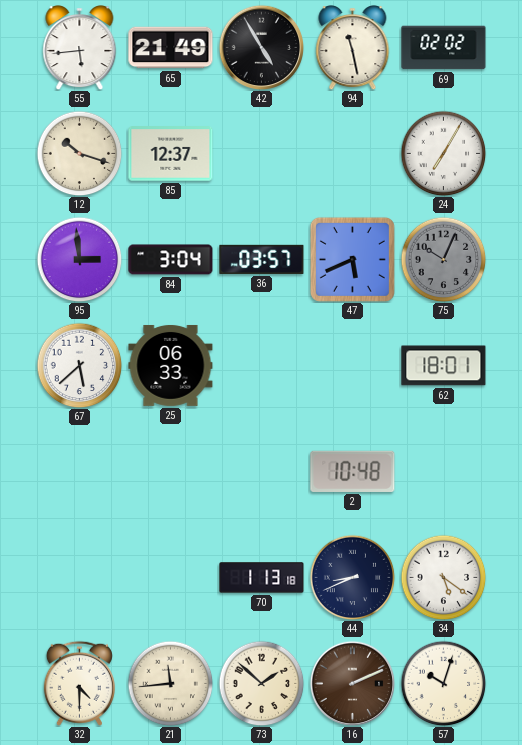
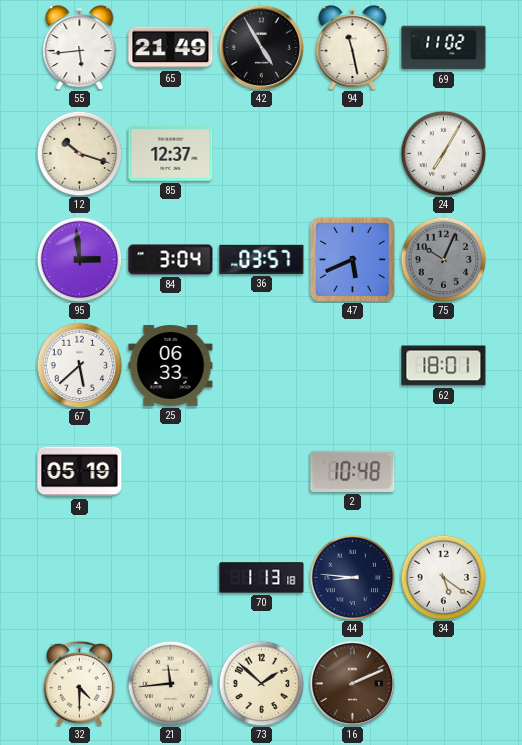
69: 02:02 -> 11:02
4: none -> 05:19
44: 8:41 -> 8:46
57: 10:03 -> none
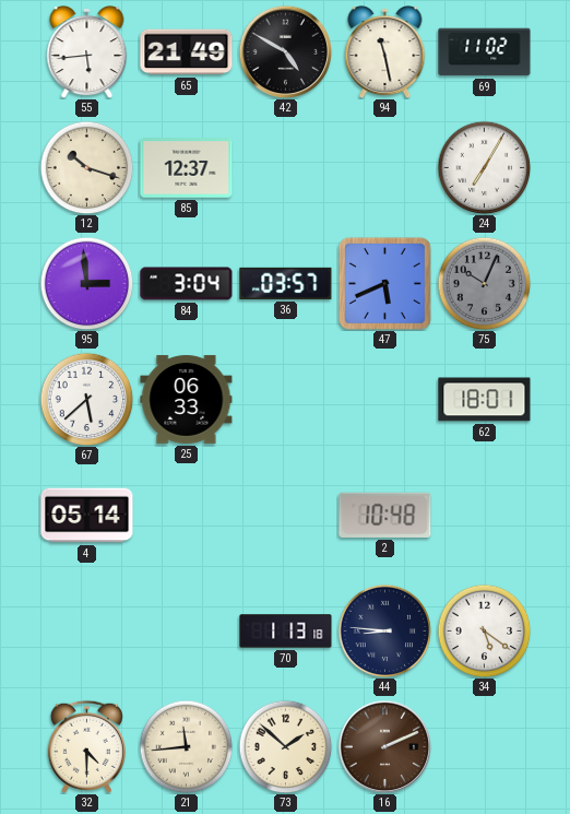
42: 4:55 -> 4:50
4: 05:19 -> 05:14
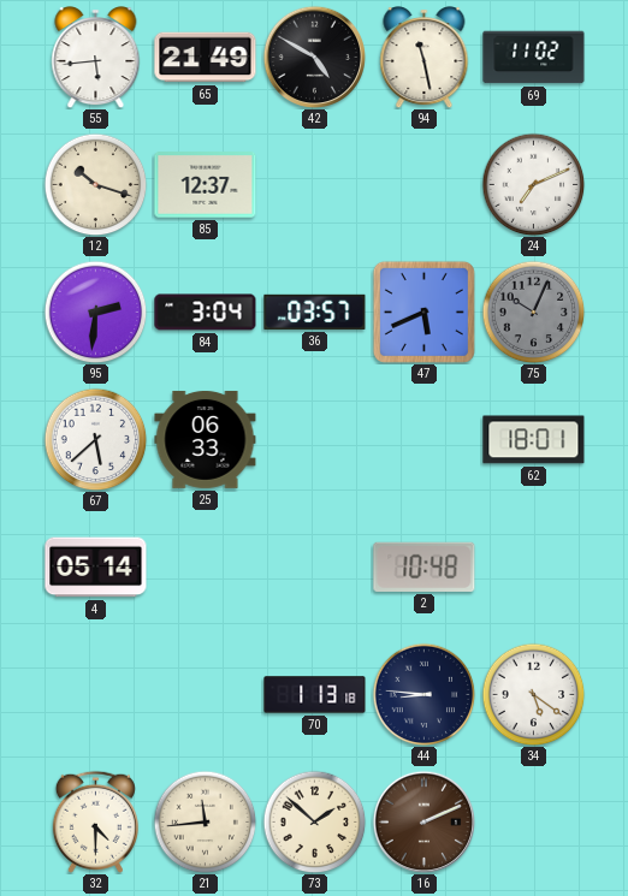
24: 7:05 -> 7:11
95: 2:59 -> 2:31
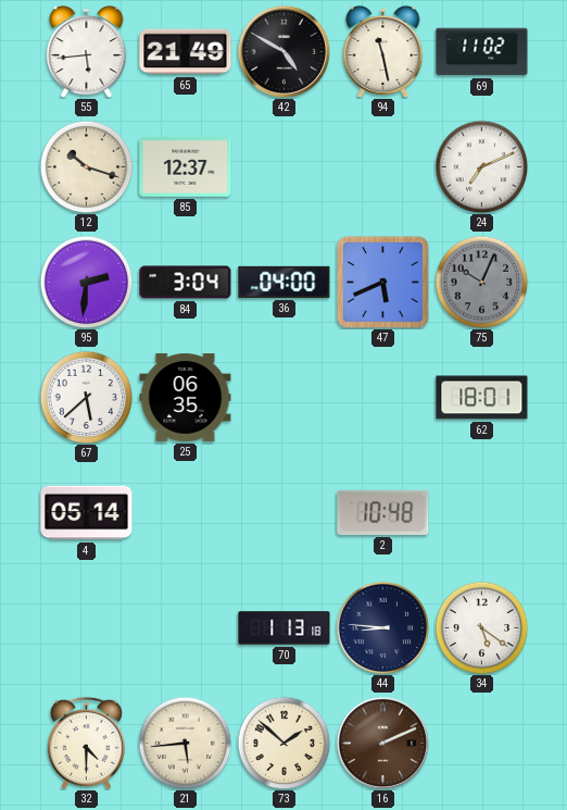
36: 03:57 -> 04:00
25: 06:33 -> 06:35
21: 11:44 -> 5:44
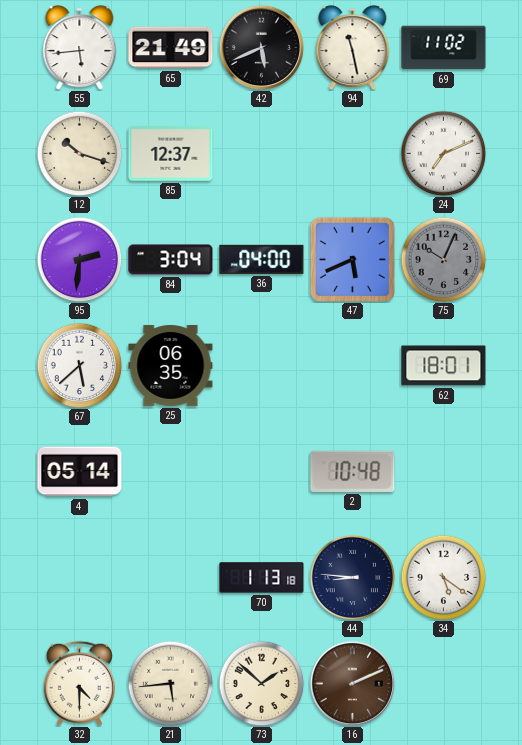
42: 4:50 -> 5:41
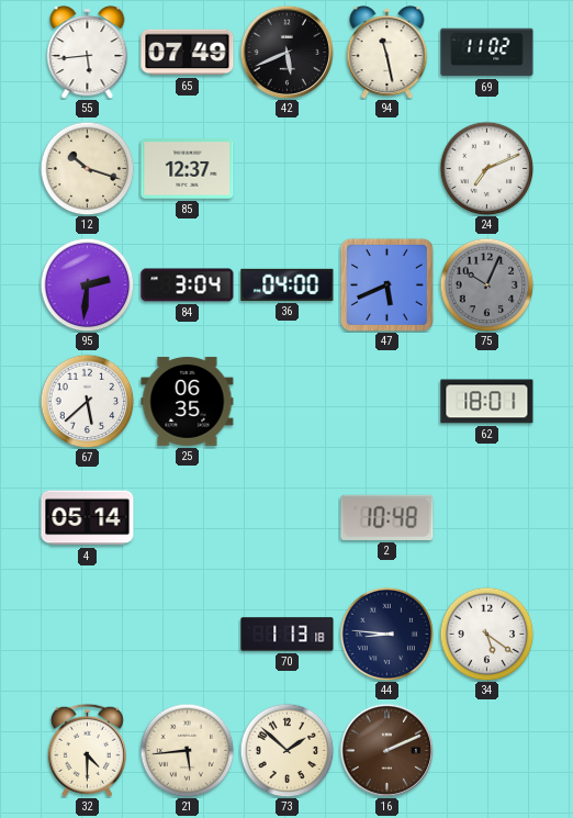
65: 21:49 -> 07:49
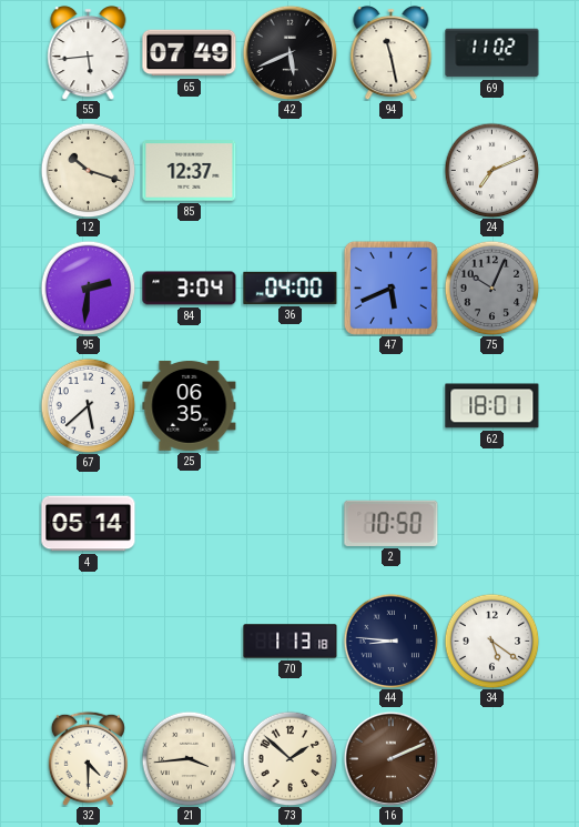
2: 10:48 -> 10:50
21: 5:44 -> 3:44
